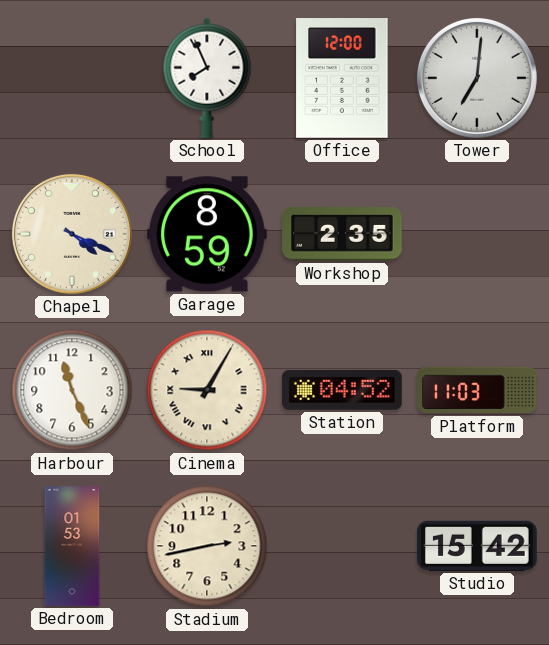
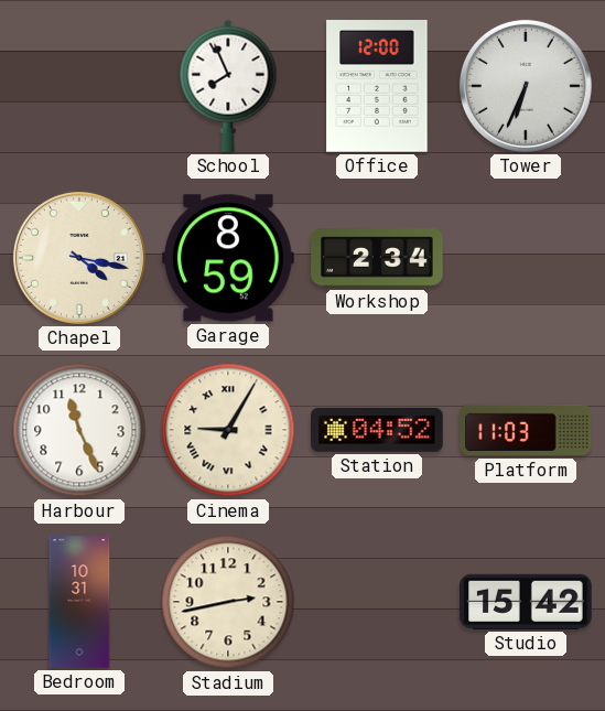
Tower: 7:01 -> 6:34
Chapel: 4:19 -> 4:17
Workshop: 2:35 -> 2:34
Bedroom: 01:53 -> 10:31
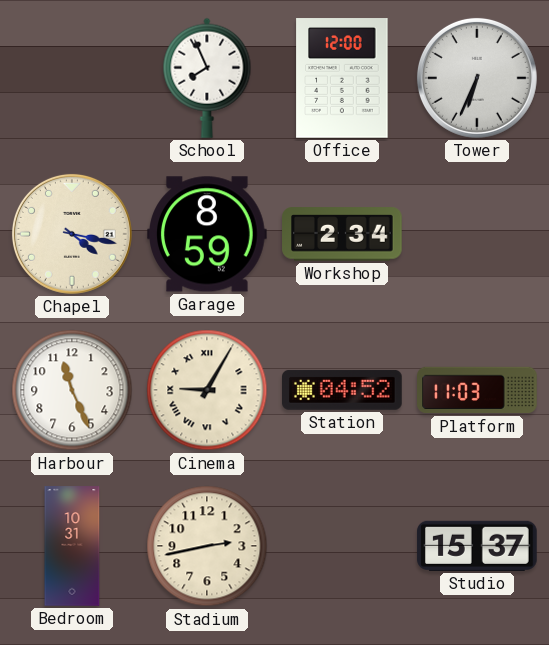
Studio: 15:42 -> 15:37
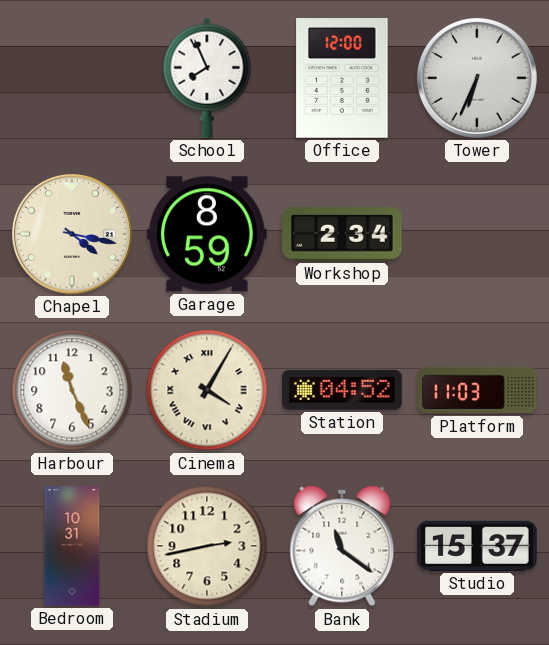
Cinema: 9:05 -> 4:05
Bank: none -> 11:21
